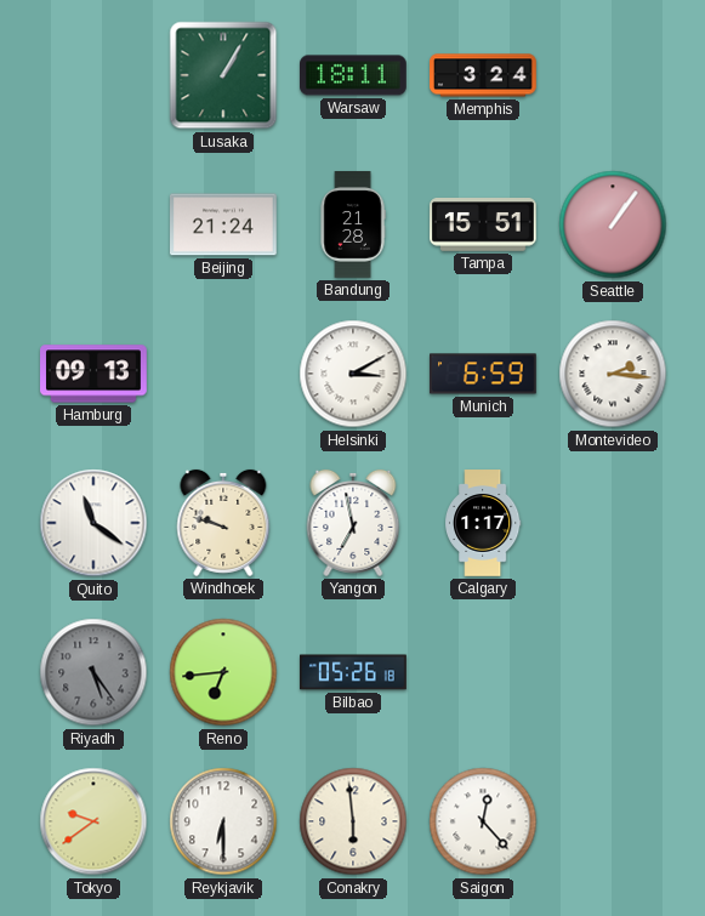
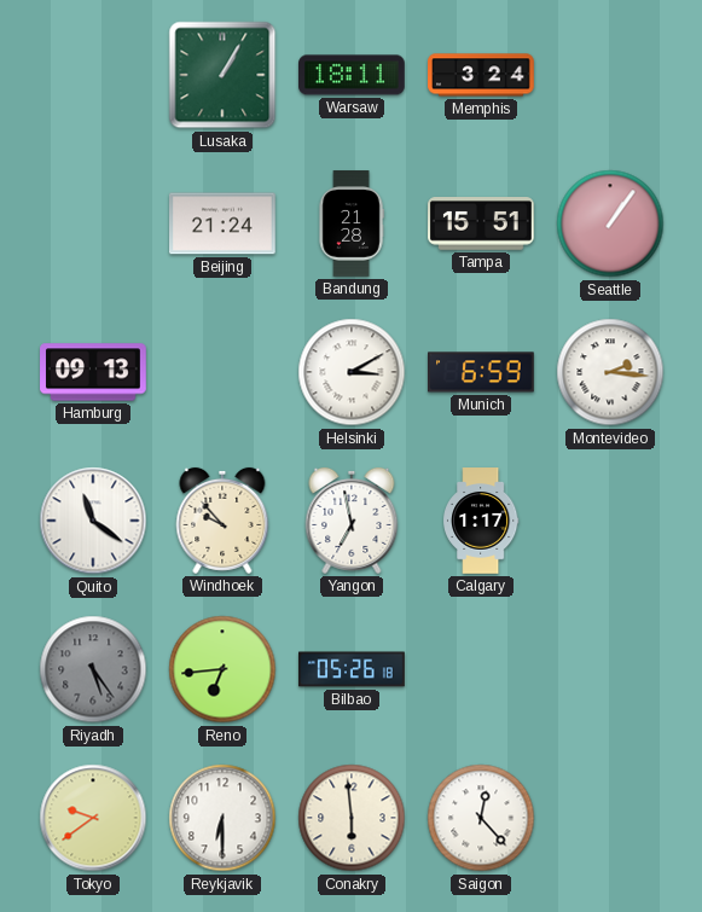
Windhoek: 9:48 -> 9:53
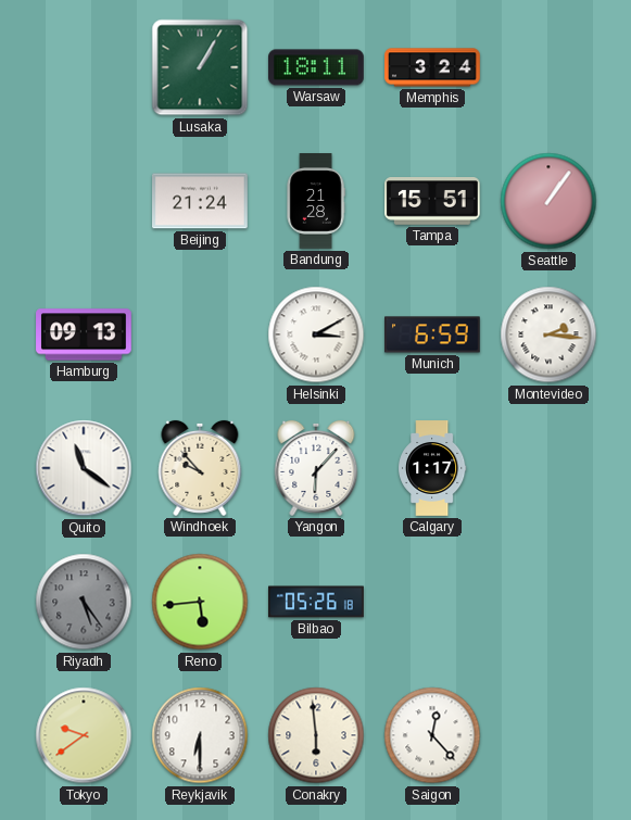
Yangon: 6:58 -> 6:07
Reno: 6:44 -> 5:44
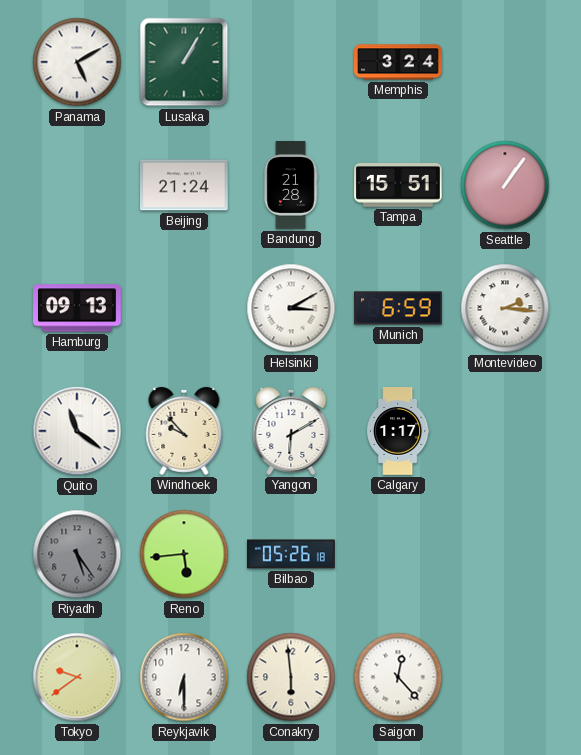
Panama: none -> 5:10
Warsaw: 18:11 -> none
Yangon: 6:07 -> 6:10
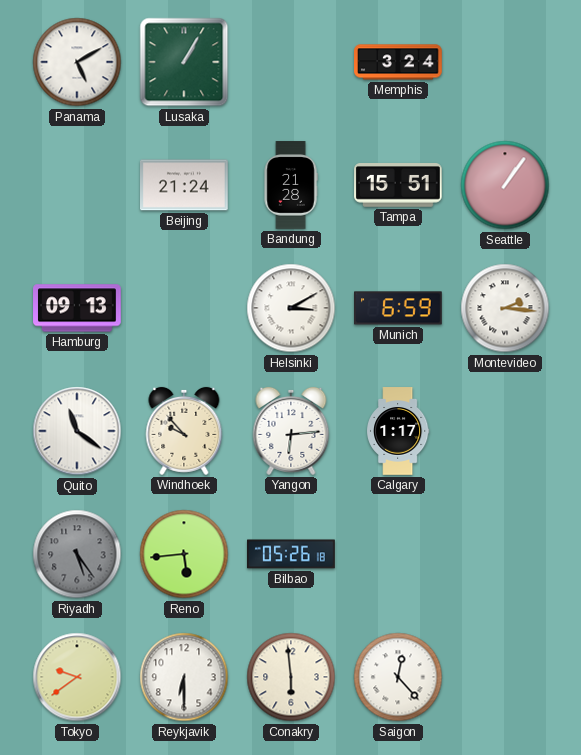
Yangon: 6:10 -> 6:14
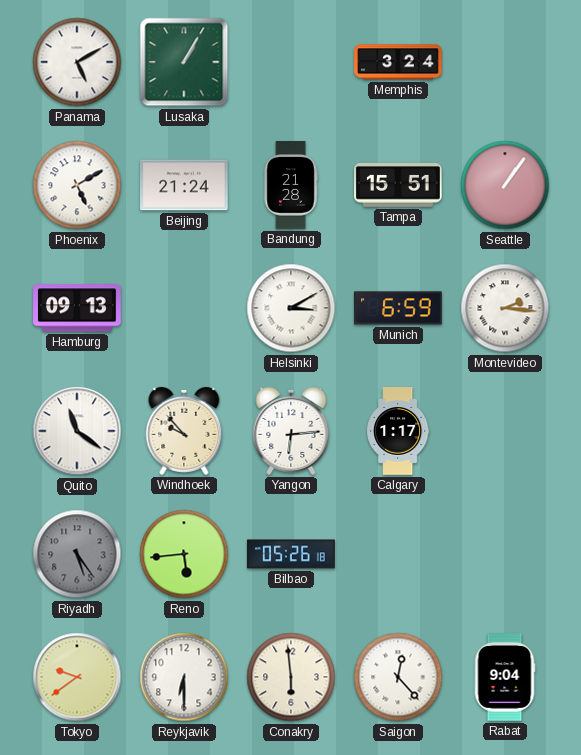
Phoenix: none -> 5:10
Rabat: none -> 9:04
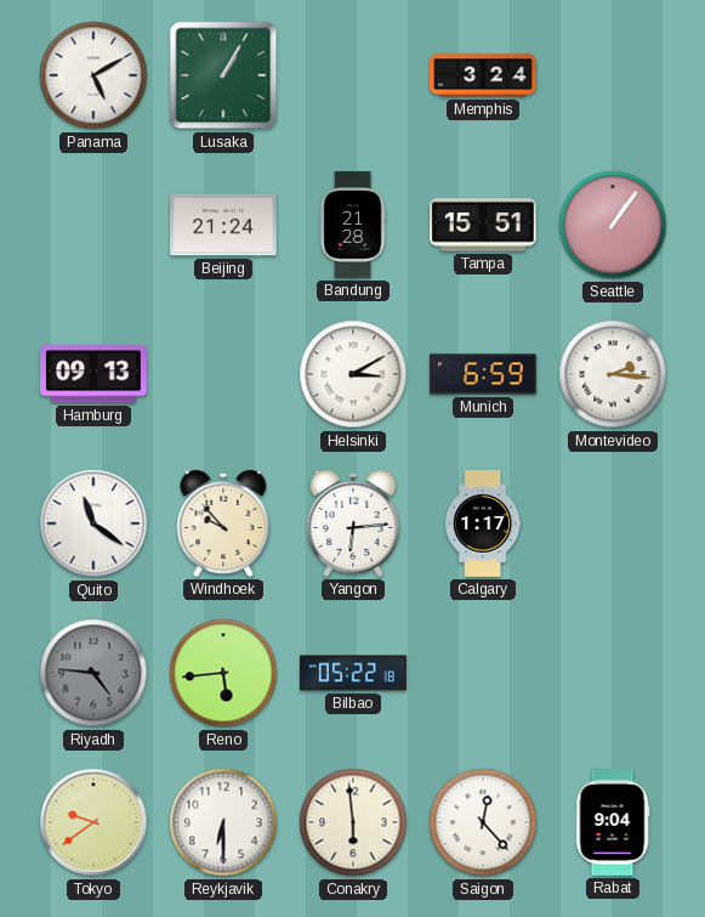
Phoenix: 5:10 -> none
Riyadh: 5:24 -> 4:46
Bilbao: 05:26 -> 05:22
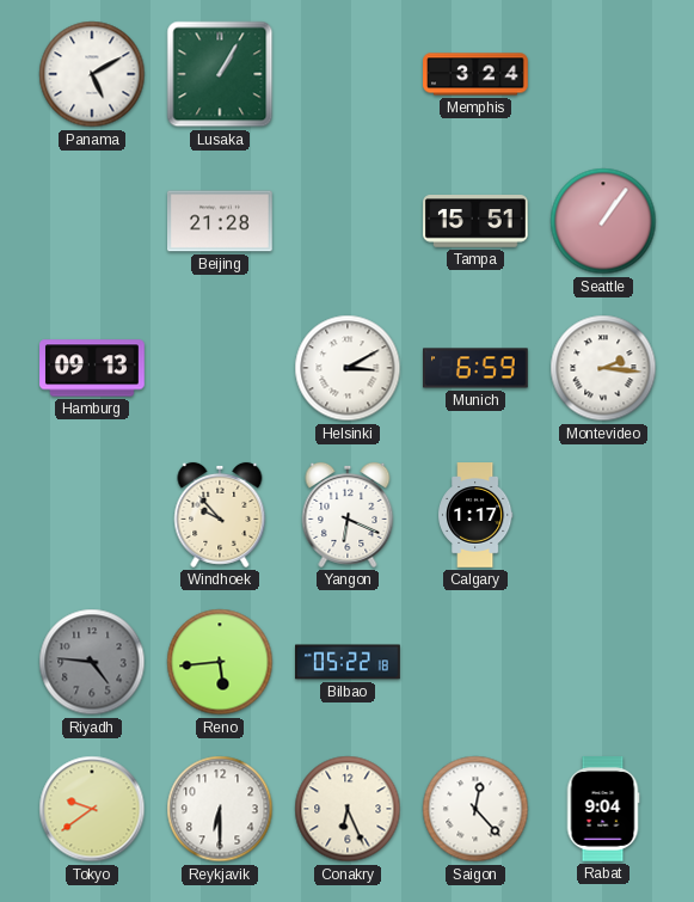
Beijing: 21:24 -> 21:28
Bandung: 21:28 -> none
Quito: 11:21 -> none
Yangon: 6:14 -> 6:19
Conakry: 5:59 -> 6:26
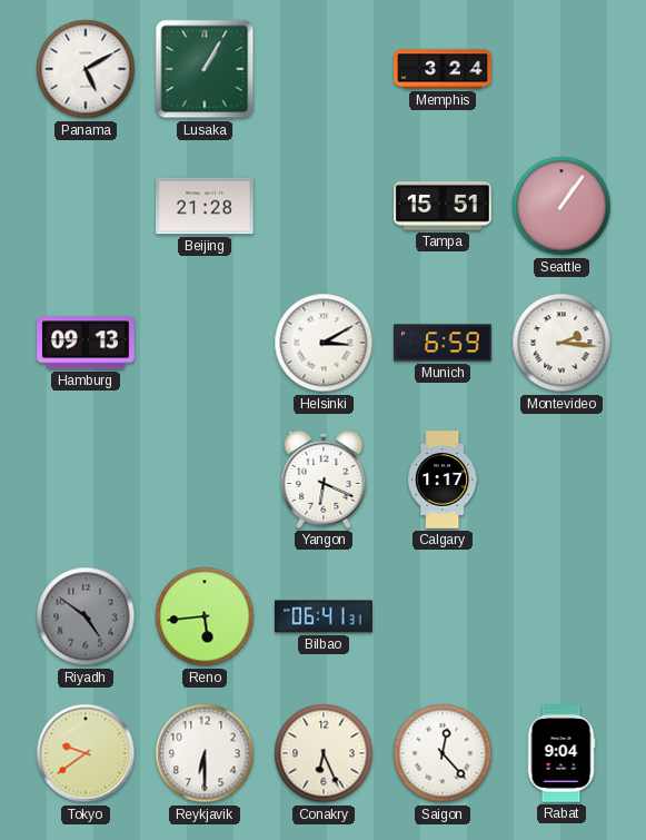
Windhoek: 9:53 -> none
Riyadh: 4:46 -> 4:51
Bilbao: 05:22 -> 06:41
